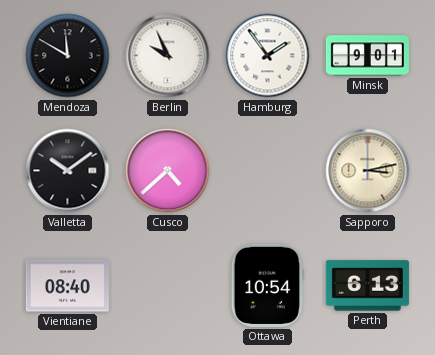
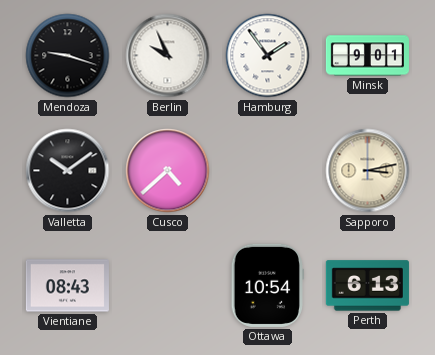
Mendoza: 11:50 -> 9:18
Vientiane: 08:40 -> 08:43
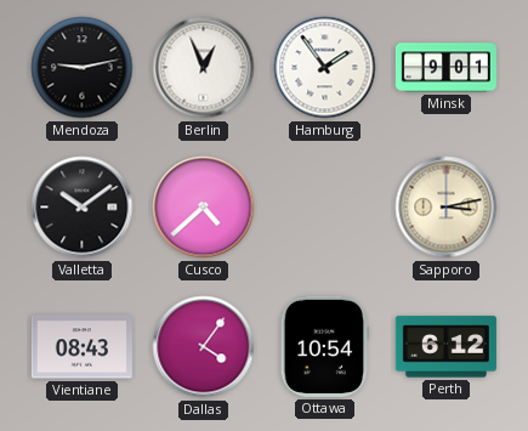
Mendoza: 9:18 -> 9:13
Berlin: 9:56 -> 12:56
Dallas: none -> 4:06
Perth: 6:13 -> 6:12
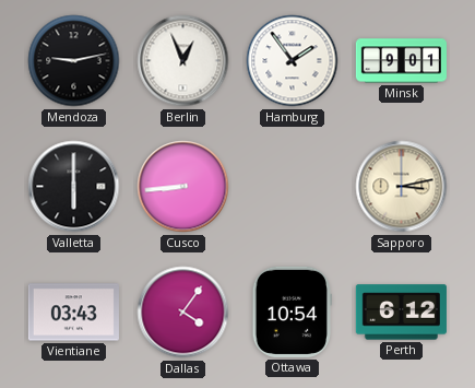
Valletta: 10:09 -> 6:00
Cusco: 4:38 -> 8:44
Vientiane: 08:43 -> 03:43
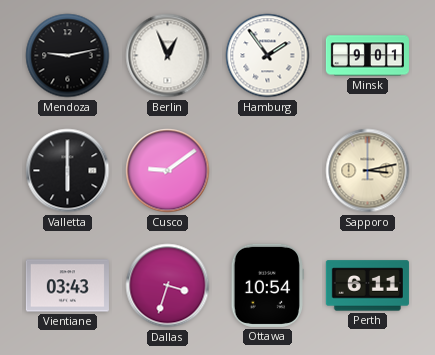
Cusco: 8:44 -> 9:09
Dallas: 4:06 -> 3:33
Perth: 6:12 -> 6:11
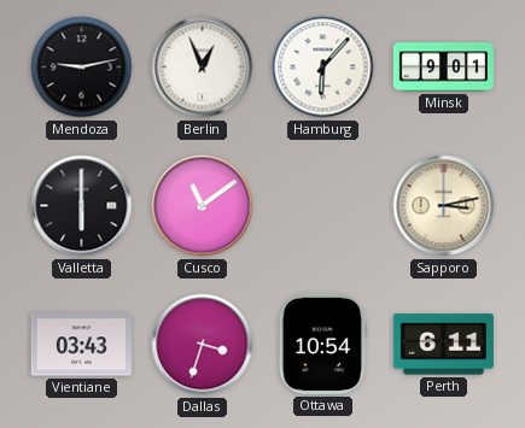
Hamburg: 1:54 -> 6:07
Cusco: 9:09 -> 11:09
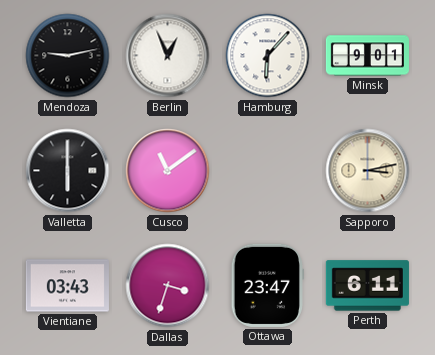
Ottawa: 10:54 -> 23:47
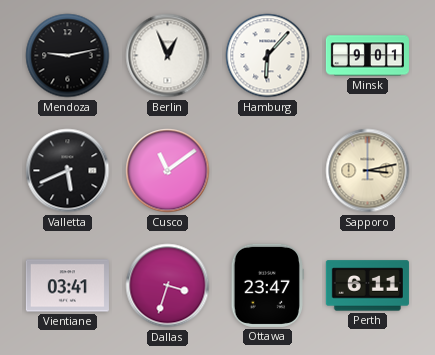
Valletta: 6:00 -> 5:41
Vientiane: 03:43 -> 03:41
